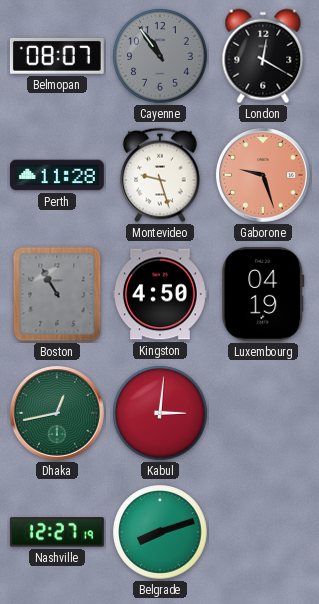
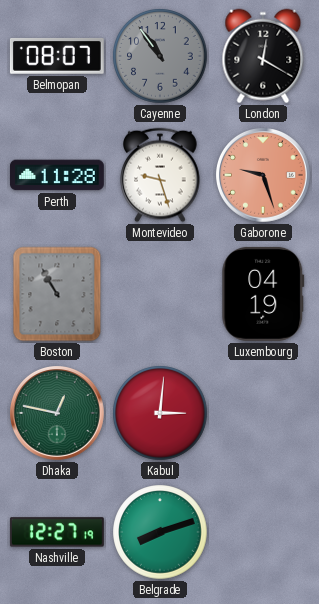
Kingston: 4:50 -> none
Dhaka: 12:43 -> 12:47
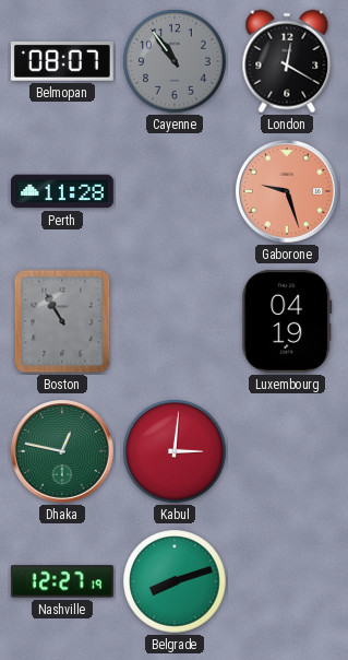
Montevideo: 9:27 -> none
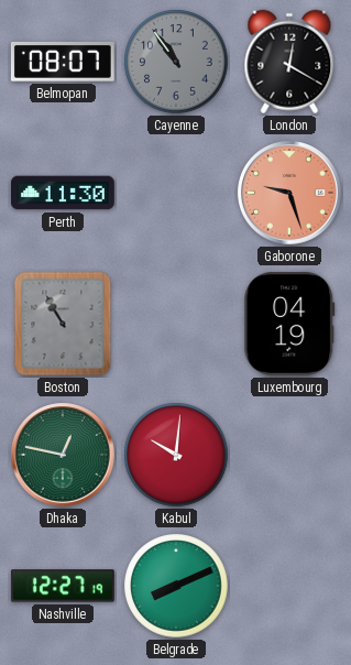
Perth: 11:28 -> 11:30
Kabul: 3:01 -> 10:01
Belgrade: 8:12 -> 8:11
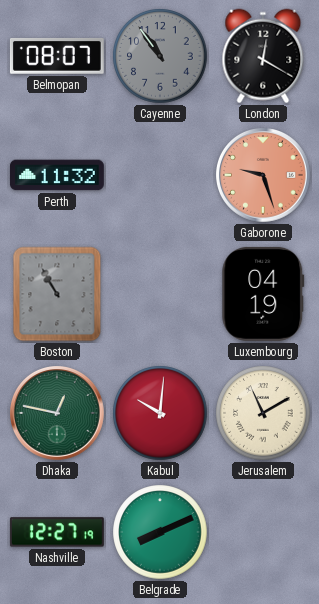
Perth: 11:30 -> 11:32
Jerusalem: none -> 11:10
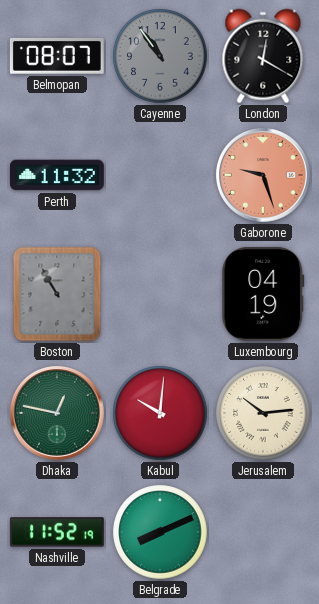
Jerusalem: 11:10 -> 10:14
Nashville: 12:27 -> 11:52
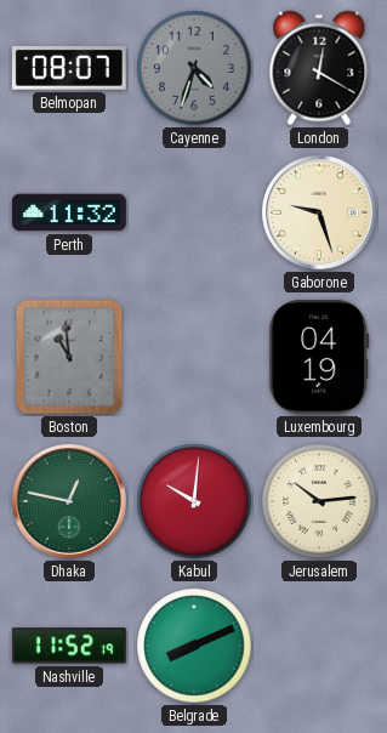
Cayenne: 10:54 -> 4:33
Gaborone dial: salmon -> cream
Boston: 10:55 -> 10:59
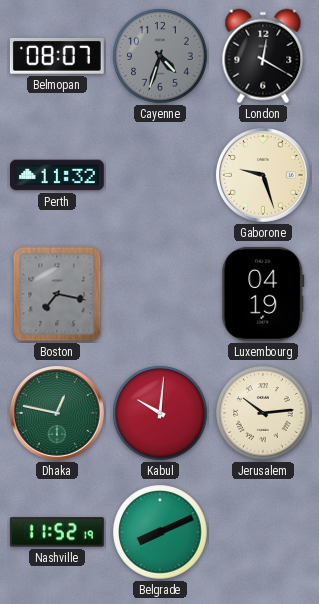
Boston: 10:59 -> 7:17
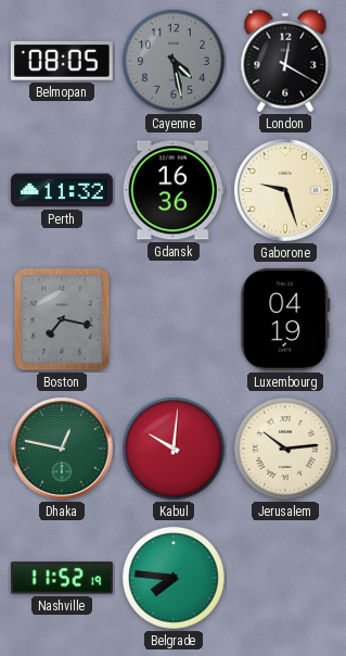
Belmopan: 08:07 -> 08:05
Cayenne: 4:33 -> 4:28
Gdansk: none -> 16:36
Belgrade: 8:11 -> 7:46
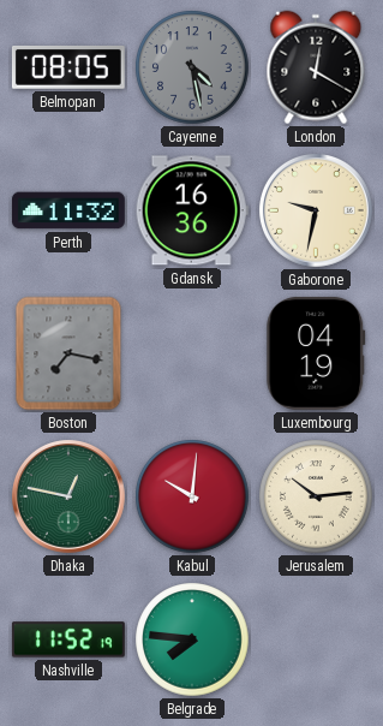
Gaborone: 9:27 -> 9:32
